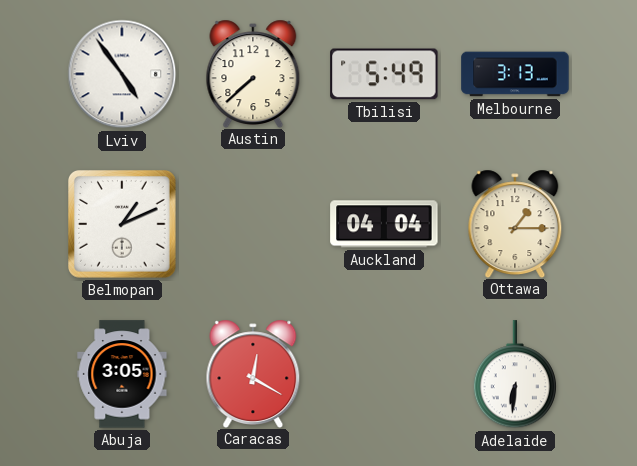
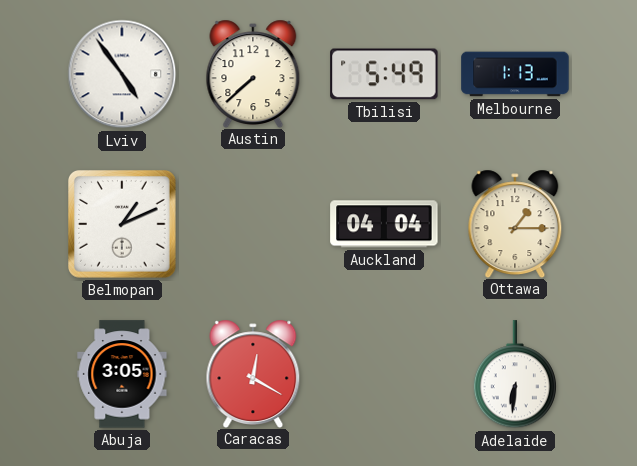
Melbourne: 3:13 -> 1:13
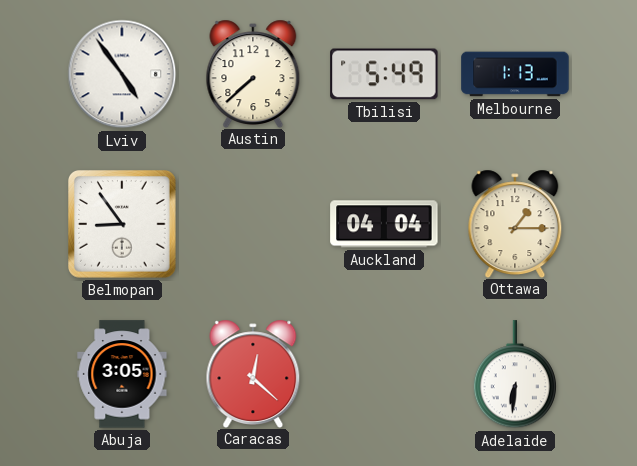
Belmopan: 1:11 -> 8:54
Caracas: 12:20 -> 12:22
